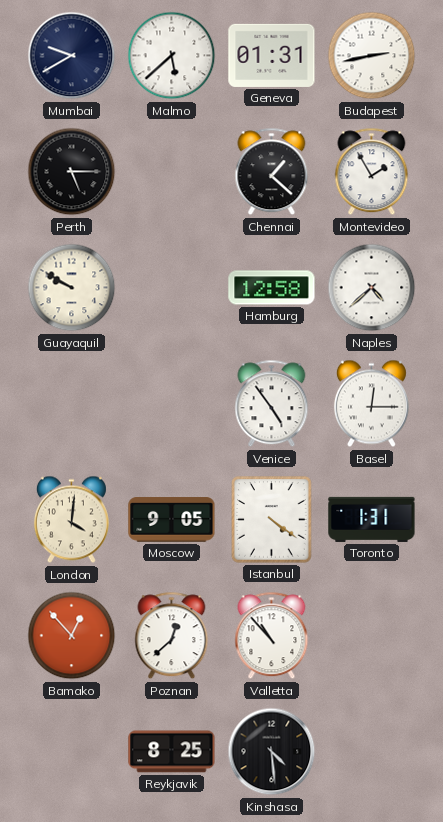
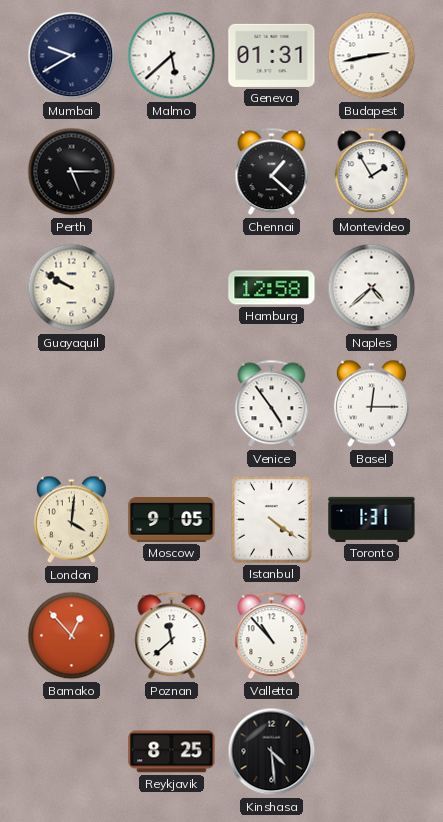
Poznan: 12:38 -> 11:38
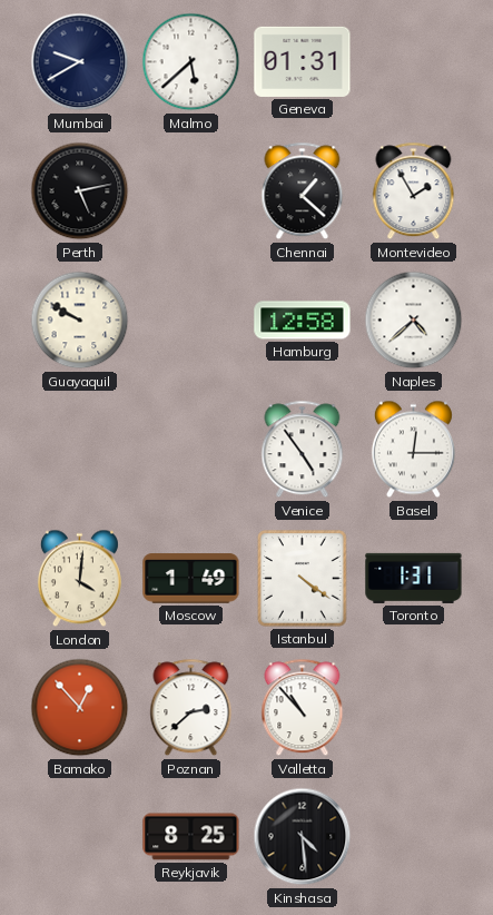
Budapest: 2:43 -> none
Perth: 5:15 -> 5:13
Moscow: 9:05 -> 1:49
Poznan: 11:38 -> 2:38
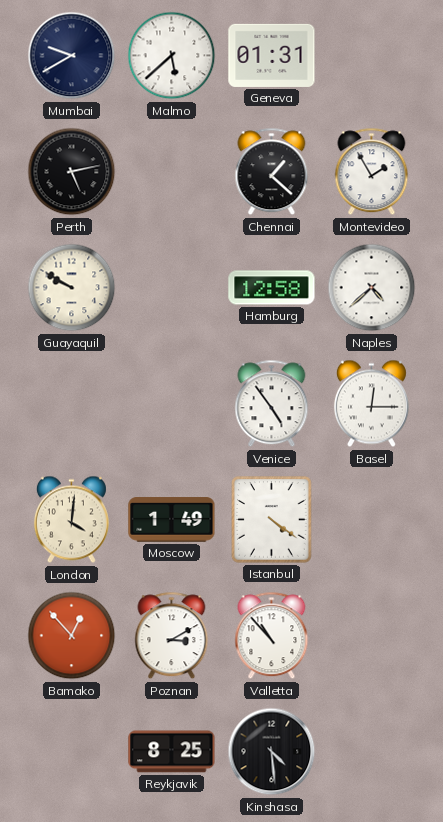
Toronto: 1:31 -> none
Poznan: 2:38 -> 3:10
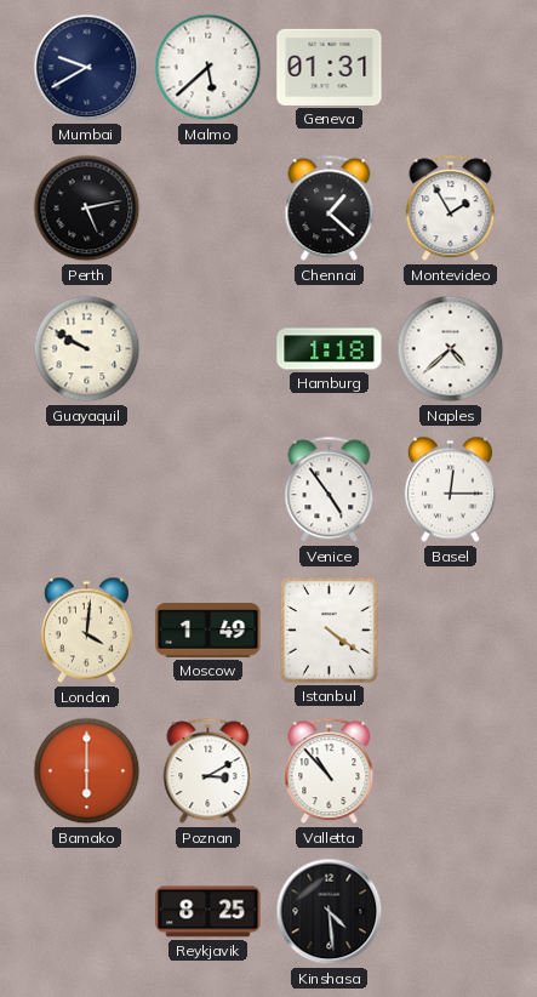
Hamburg: 12:58 -> 1:18
Bamako: 12:53 -> 6:00
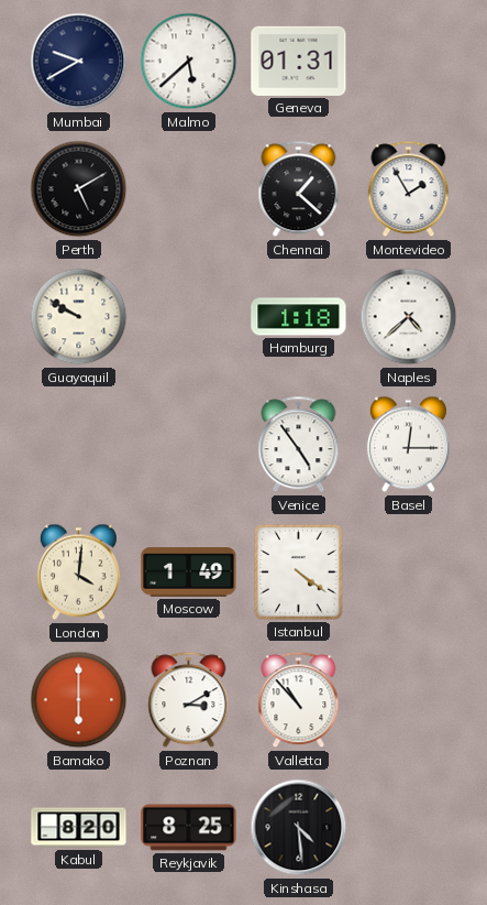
Perth: 5:13 -> 5:10
Kabul: none -> 8:20
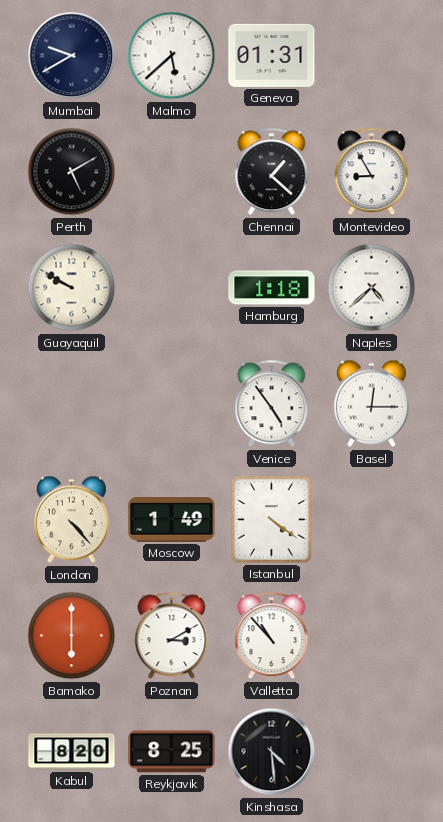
Montevideo: 1:55 -> 8:55
London: 4:01 -> 4:23
